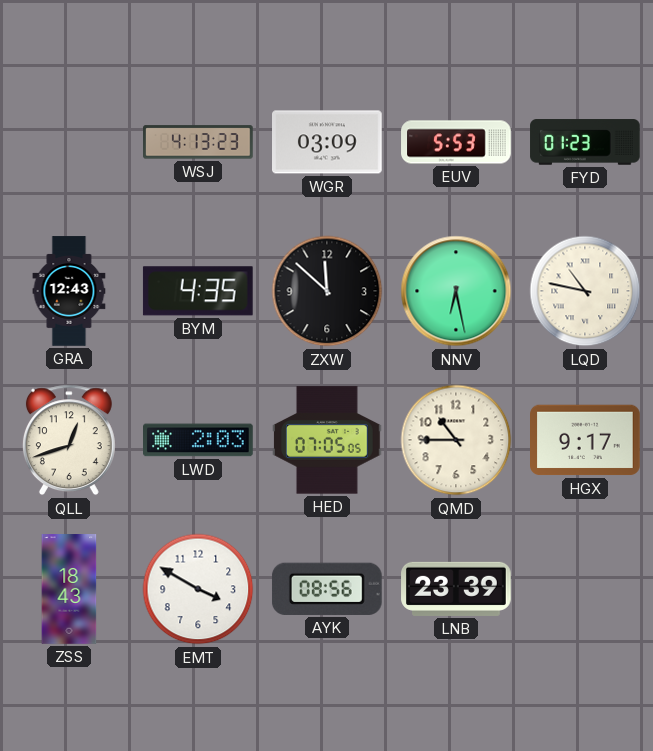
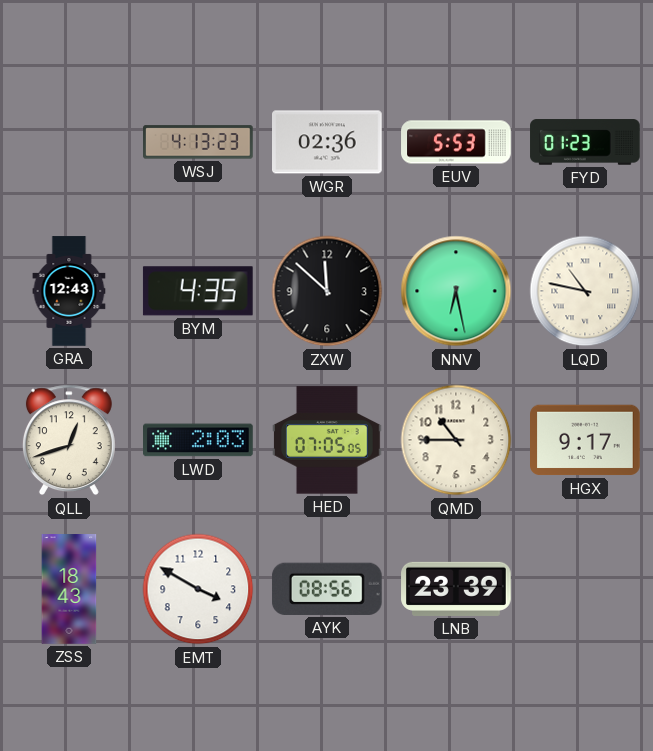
WGR: 03:09 -> 02:36
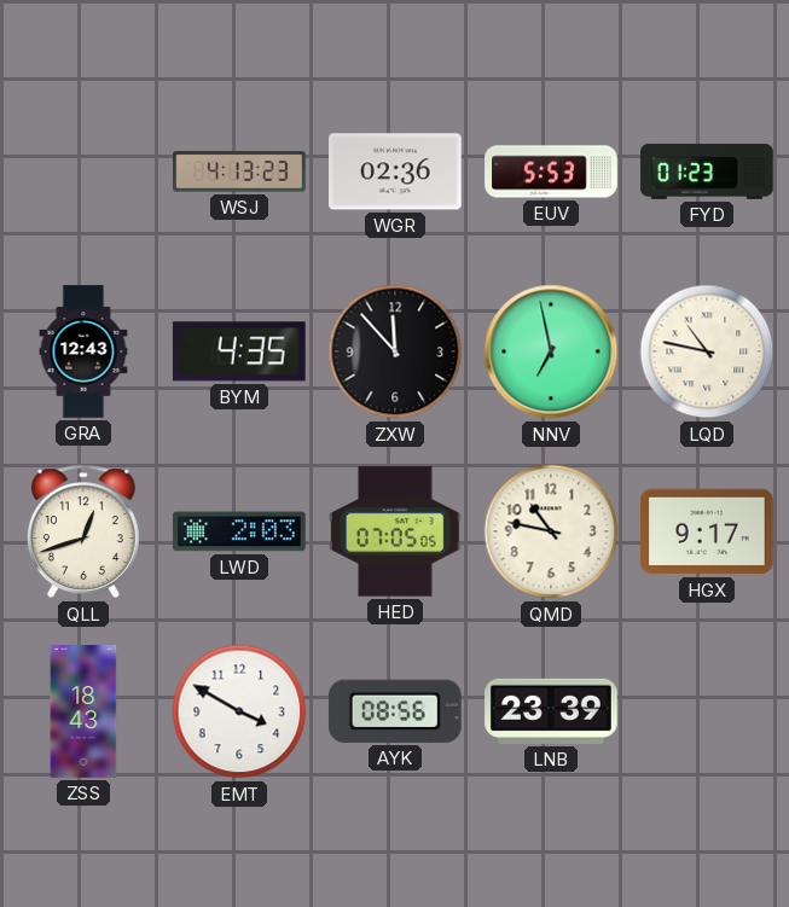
ZXW: 11:52 -> 11:53
NNV: 6:28 -> 6:58
QMD: 10:45 -> 10:47
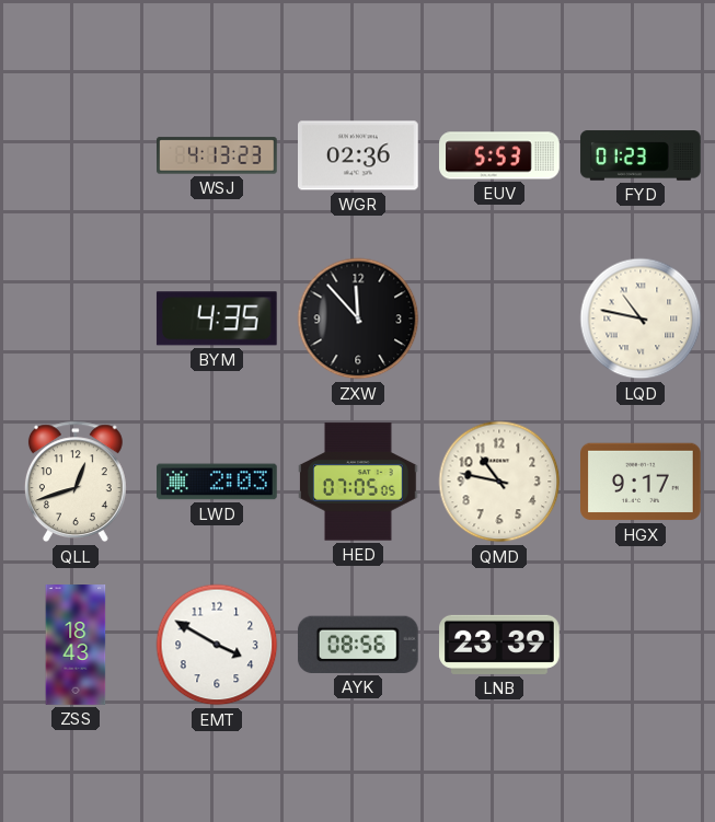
GRA: 12:43 -> none
NNV: 6:58 -> none
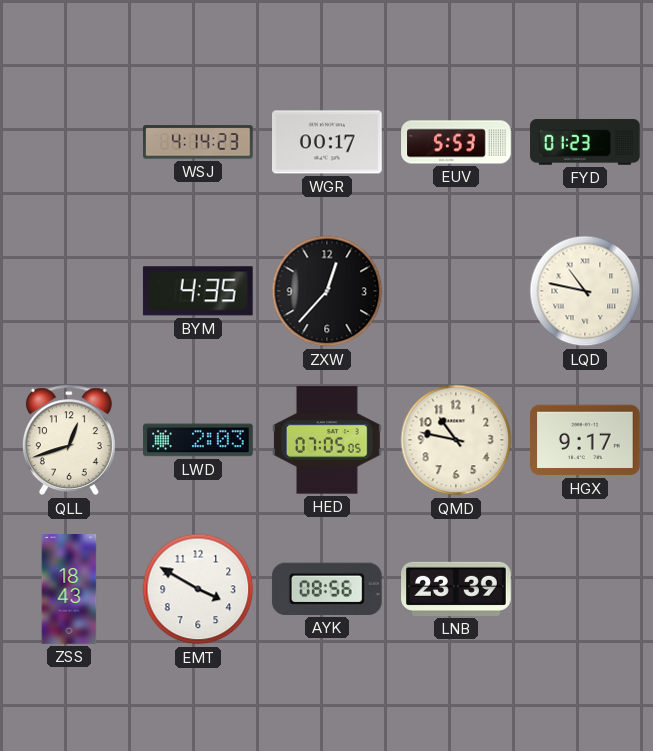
WSJ: 4:13 -> 4:14
WGR: 02:36 -> 00:17
ZXW: 11:53 -> 12:37
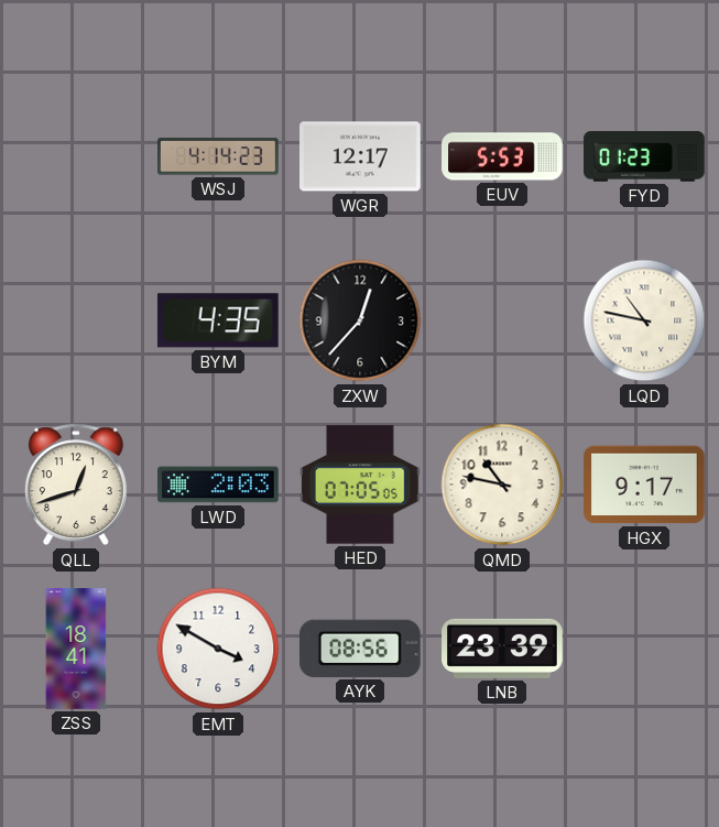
WGR: 00:17 -> 12:17
ZSS: 18:43 -> 18:41
